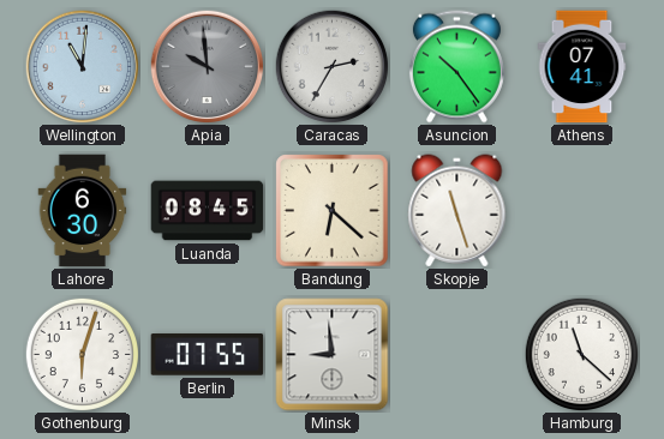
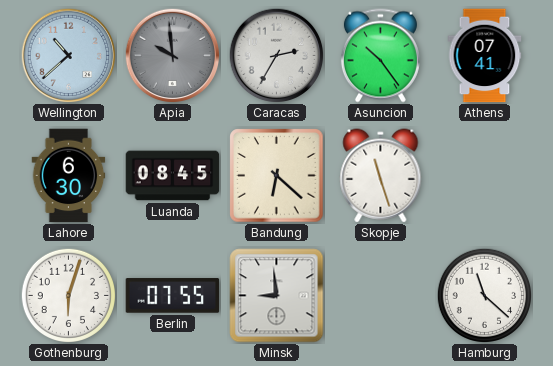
Wellington: 11:01 -> 10:38
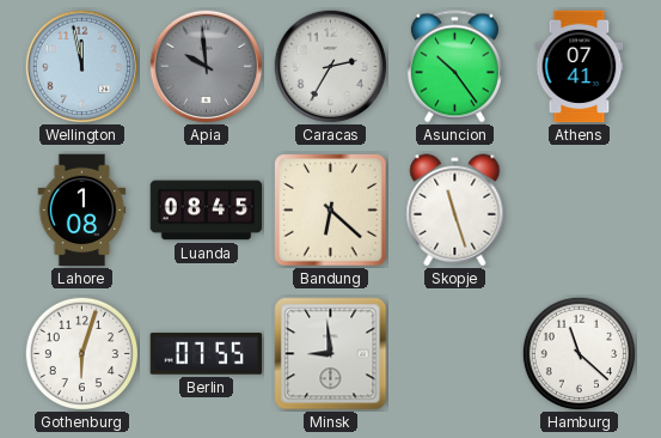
Wellington: 10:38 -> 11:58
Lahore: 6:30 -> 1:08
